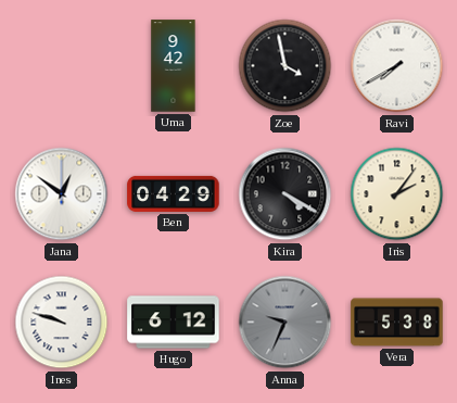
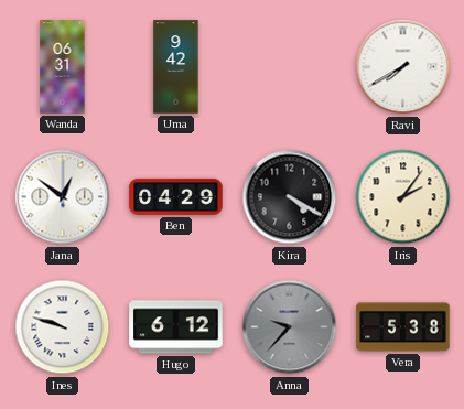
Wanda: none -> 06:31
Zoe: 3:58 -> none
Anna: 9:34 -> 9:37
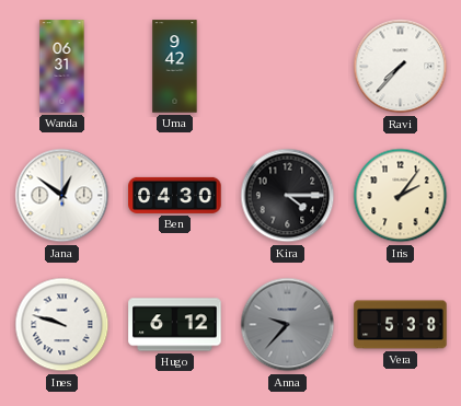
Ravi: 7:40 -> 7:37
Ben: 04:29 -> 04:30
Kira: 4:20 -> 4:15
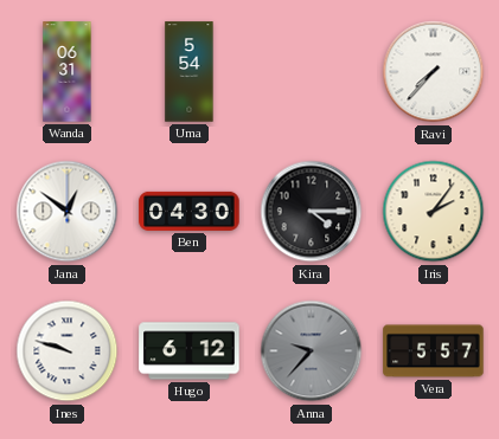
Uma: 9:42 -> 5:54
Vera: 5:38 -> 5:57
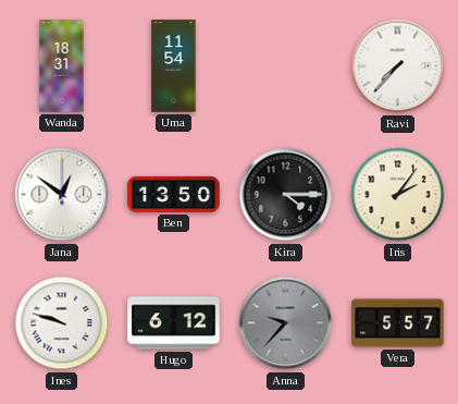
Wanda: 06:31 -> 18:31
Uma: 5:54 -> 11:54
Ben: 04:30 -> 13:50
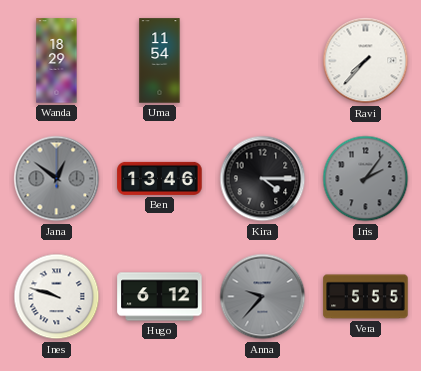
Wanda: 18:31 -> 18:29
Jana dial: white -> grey
Ben: 13:50 -> 13:46
Iris dial: cream -> grey
Vera: 5:57 -> 5:55
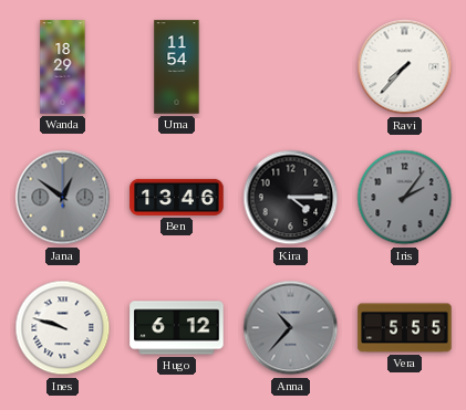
Anna: 9:37 -> 10:37
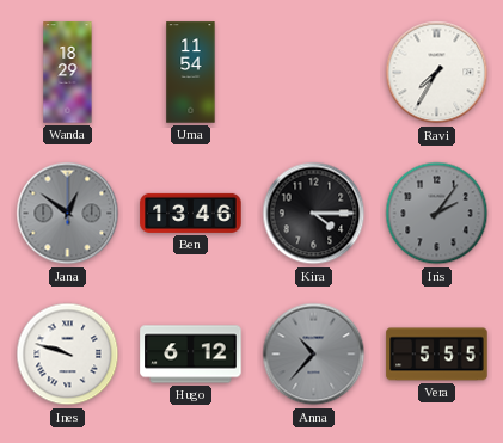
Ravi: 7:37 -> 7:35
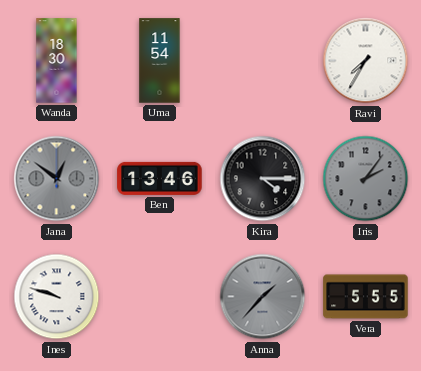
Wanda: 18:29 -> 18:30
Hugo: 6:12 -> none
Anna: 10:37 -> 1:37
